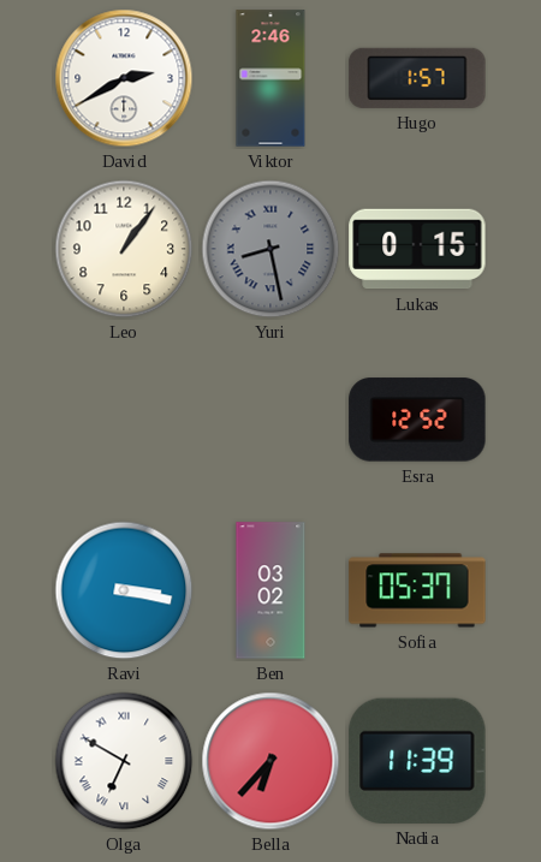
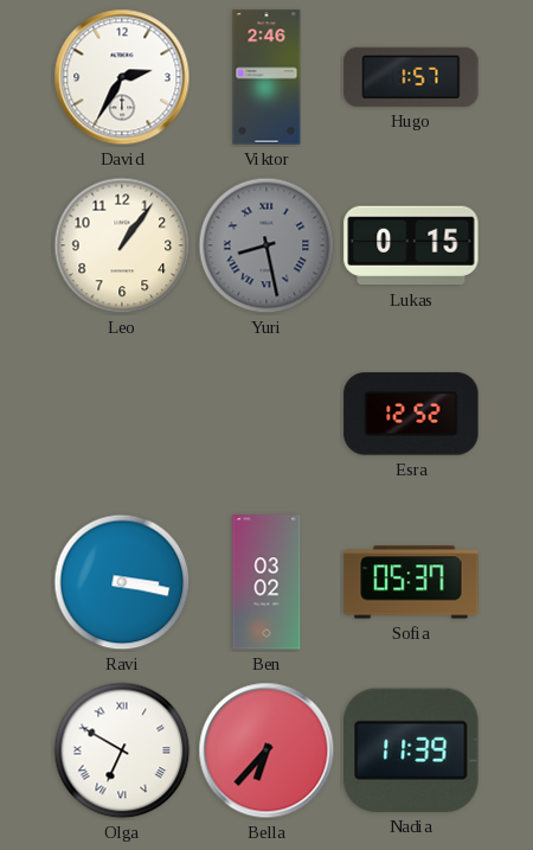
David: 2:40 -> 2:35
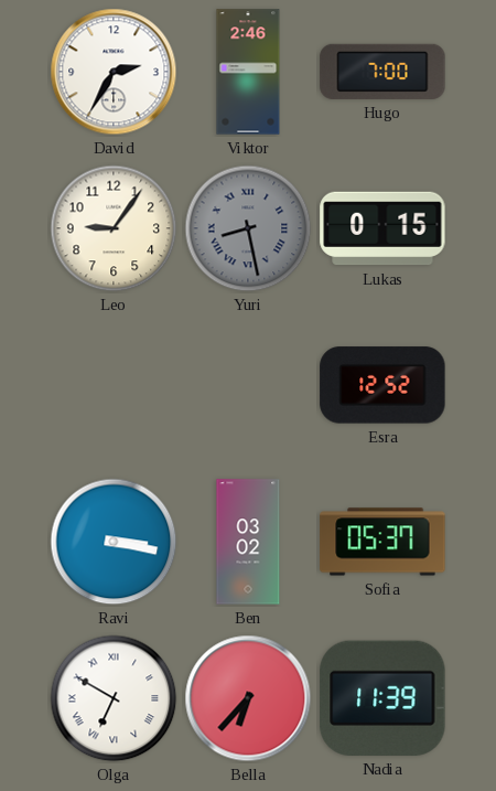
Hugo: 1:57 -> 7:00
Leo: 1:06 -> 9:06
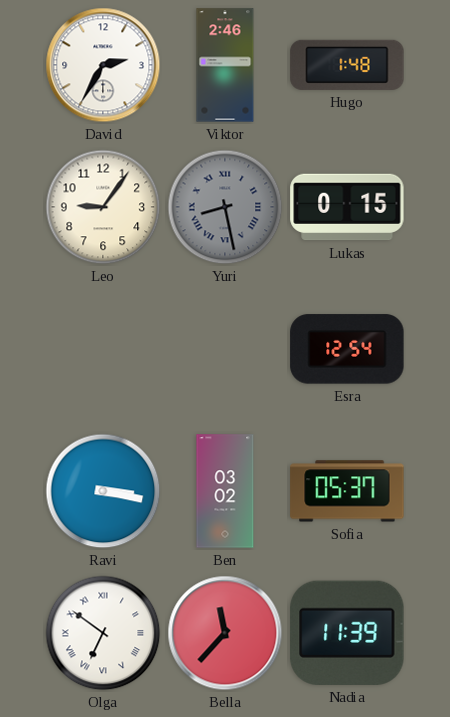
Hugo: 7:00 -> 1:48
Esra: 12:52 -> 12:54
Olga: 6:50 -> 6:51
Bella: 6:37 -> 11:37
